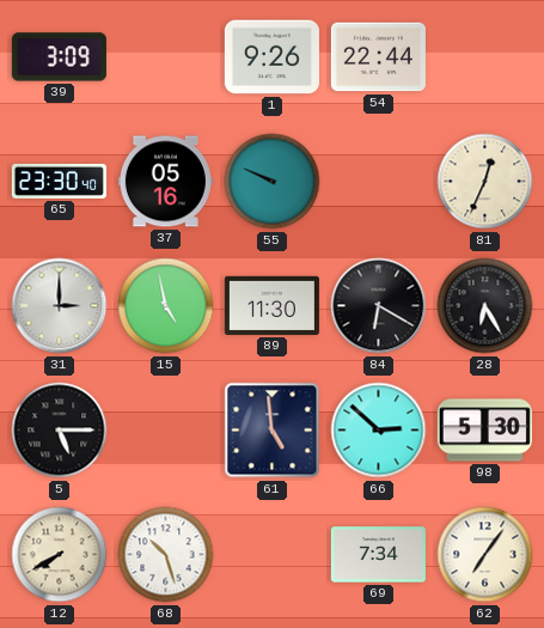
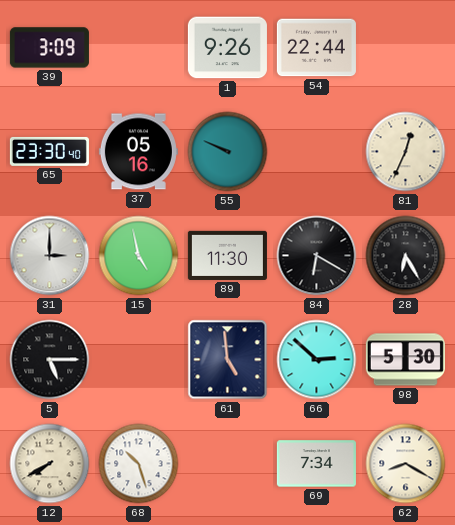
62: 7:06 -> 8:20
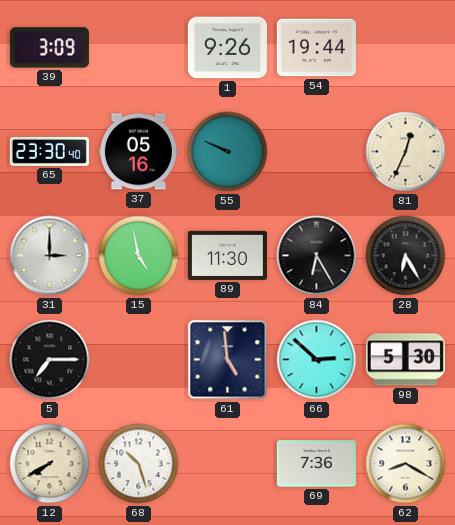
54: 22:44 -> 19:44
84: 6:20 -> 6:25
5: 5:15 -> 7:15
69: 7:34 -> 7:36
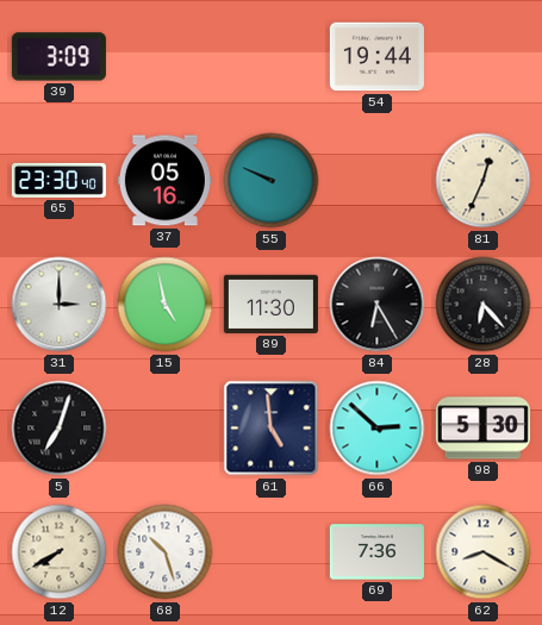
1: 9:26 -> none
28: 6:25 -> 6:23
5: 7:15 -> 7:03
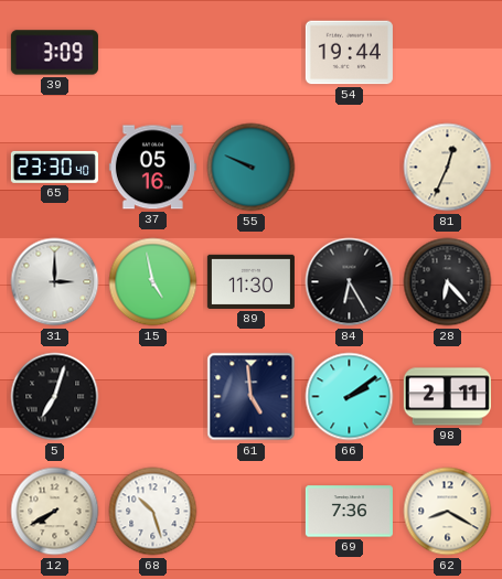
66: 2:52 -> 2:09
98: 5:30 -> 2:11
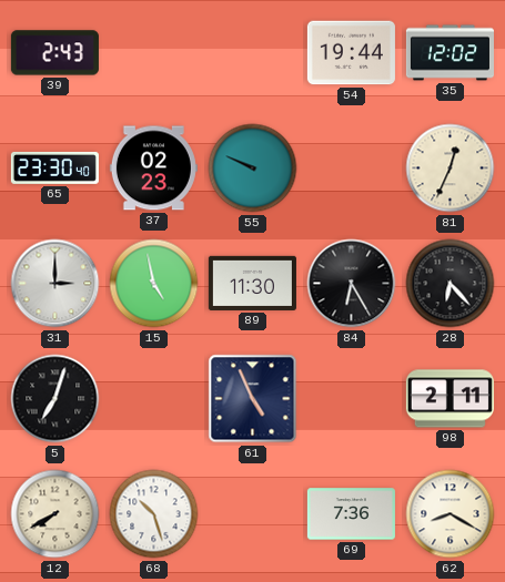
39: 3:09 -> 2:43
35: none -> 12:02
37: 05:16 -> 02:23
61: 4:59 -> 4:56
66: 2:09 -> none
